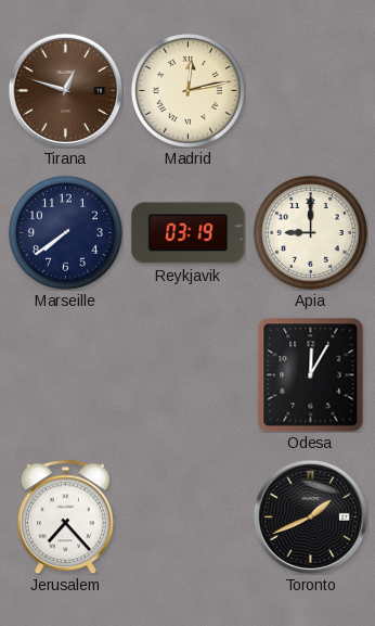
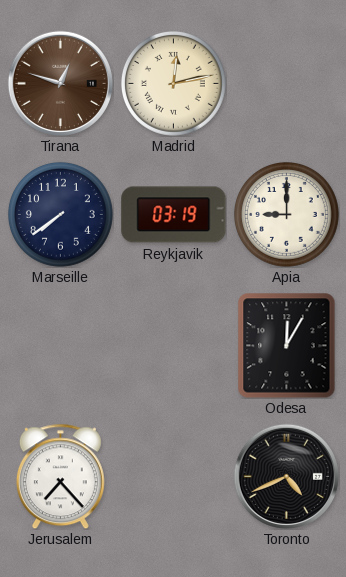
Toronto: 1:41 -> 4:41
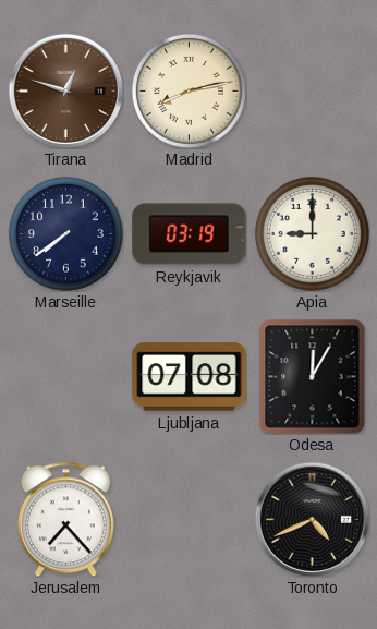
Madrid: 12:13 -> 8:13
Ljubljana: none -> 07:08
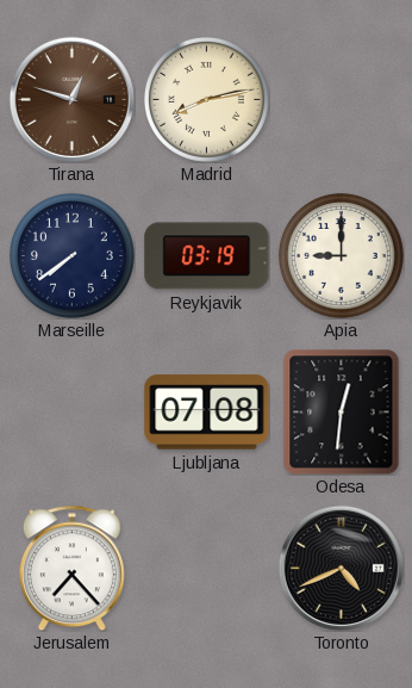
Odesa: 12:05 -> 12:31
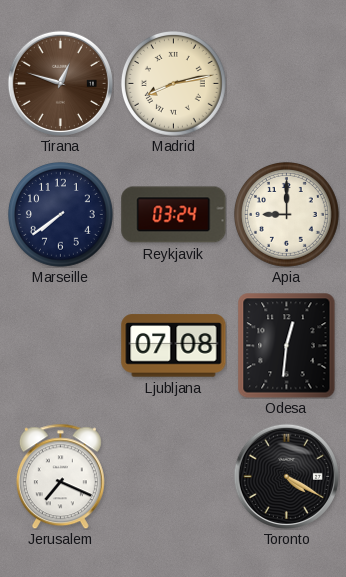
Reykjavik: 03:19 -> 03:24
Jerusalem: 7:23 -> 7:19
Toronto: 4:41 -> 4:20
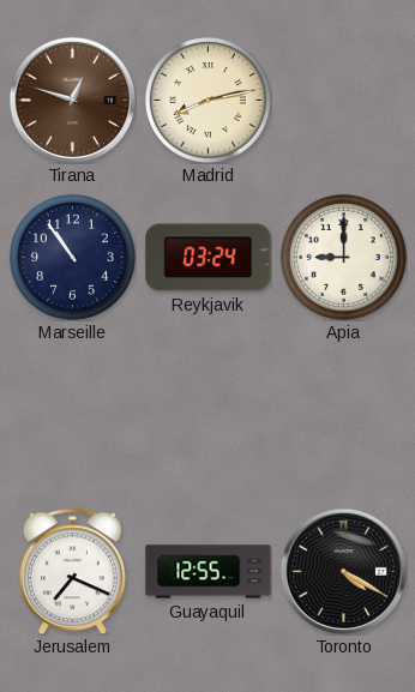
Marseille: 7:39 -> 10:54
Ljubljana: 07:08 -> none
Odesa: 12:31 -> none
Guayaquil: none -> 12:55
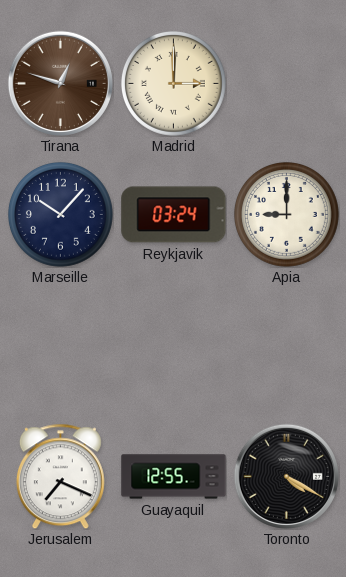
Madrid: 8:13 -> 3:00
Marseille: 10:54 -> 10:07
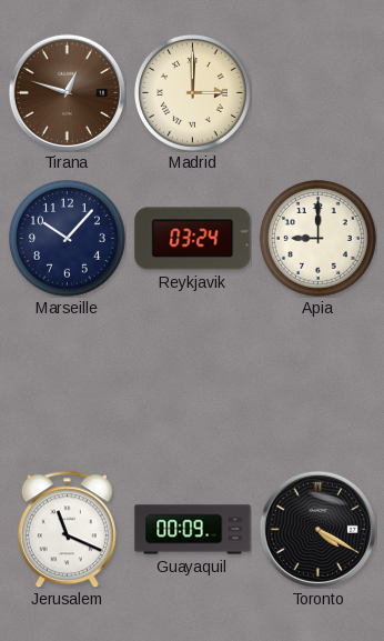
Jerusalem: 7:19 -> 11:19
Guayaquil: 12:55 -> 00:09
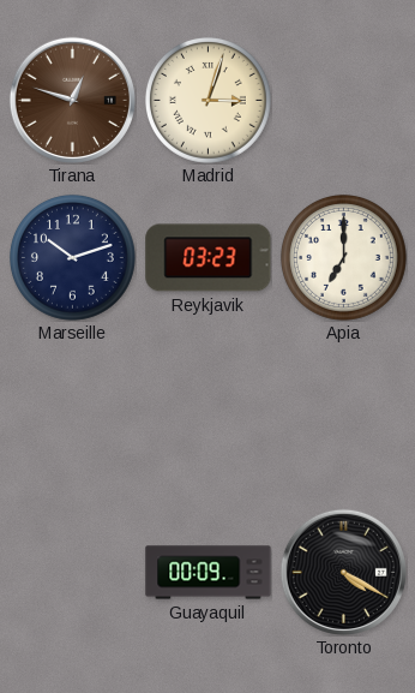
Madrid: 3:00 -> 3:03
Marseille: 10:07 -> 10:12
Reykjavik: 03:24 -> 03:23
Apia: 9:00 -> 7:00
Jerusalem: 11:19 -> none
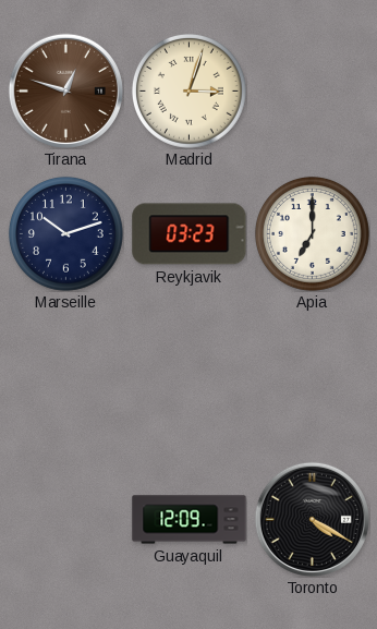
Guayaquil: 00:09 -> 12:09
